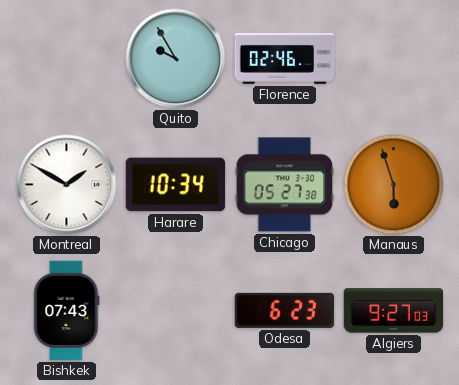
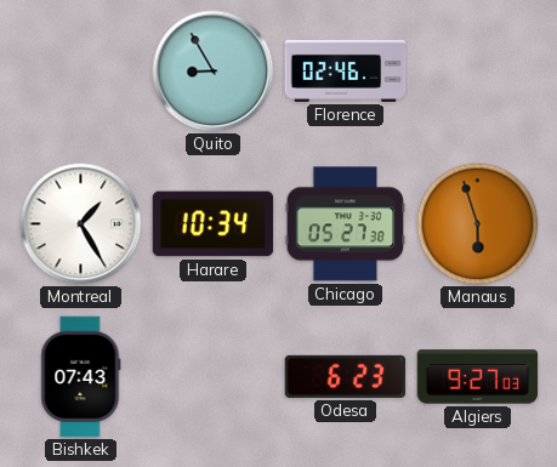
Quito: 9:55 -> 8:55
Montreal: 1:50 -> 1:25
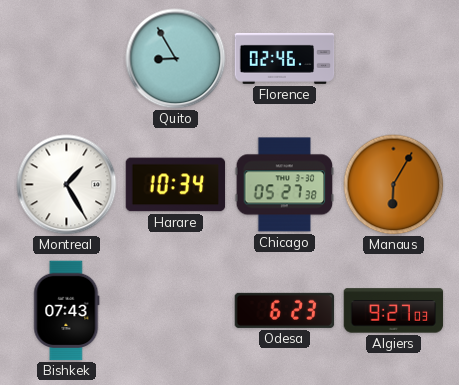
Manaus: 5:57 -> 6:05
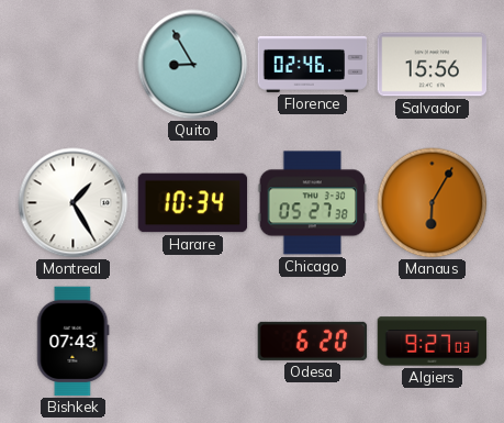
Salvador: none -> 15:56
Odesa: 6:23 -> 6:20
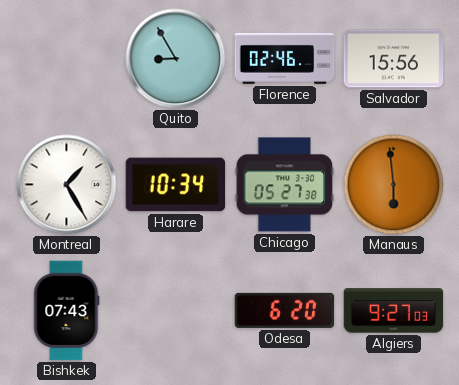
Manaus: 6:05 -> 5:59
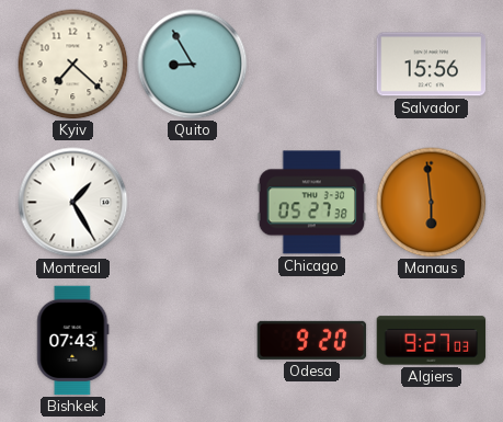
Kyiv: none -> 7:22
Florence: 02:46 -> none
Harare: 10:34 -> none
Odesa: 6:20 -> 9:20
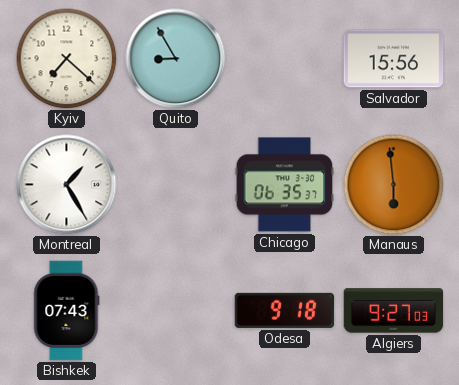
Chicago: 05:27 -> 06:35
Odesa: 9:20 -> 9:18
